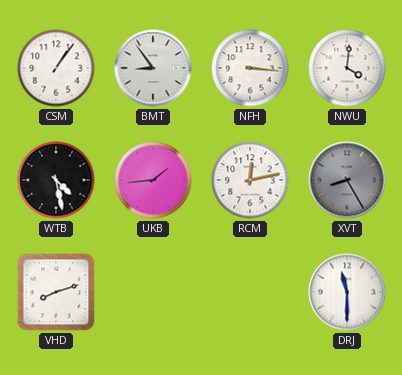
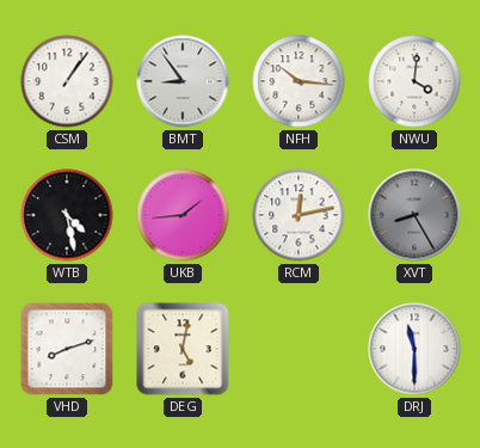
NFH: 3:16 -> 10:16
DEG: none -> 5:02
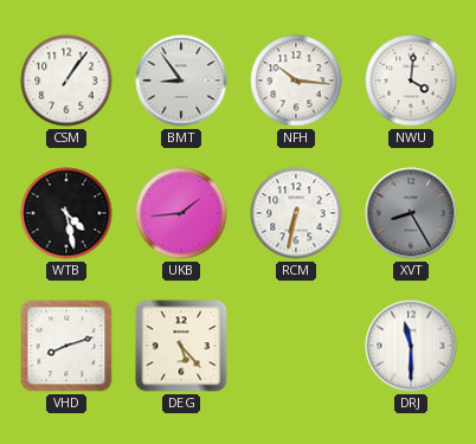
RCM: 12:13 -> 6:32
DEG: 5:02 -> 5:23
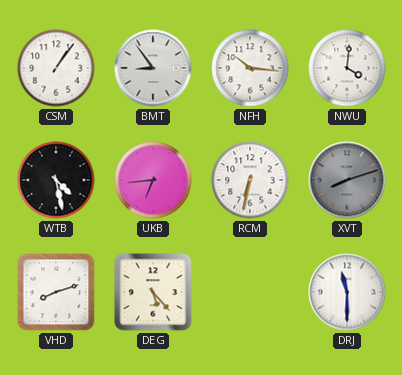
UKB: 1:44 -> 6:44
XVT: 8:25 -> 8:12
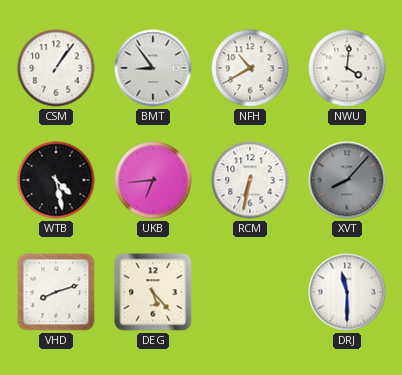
NFH: 10:16 -> 10:40
XVT: 8:12 -> 8:07
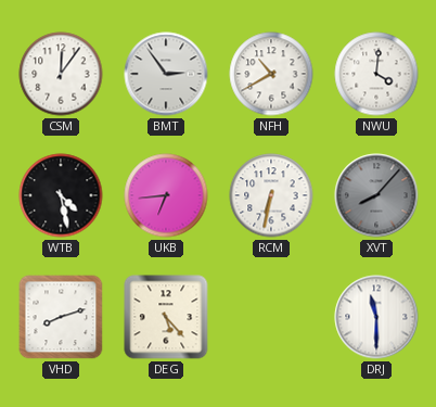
CSM: 1:06 -> 12:06
BMT: 8:54 -> 2:54
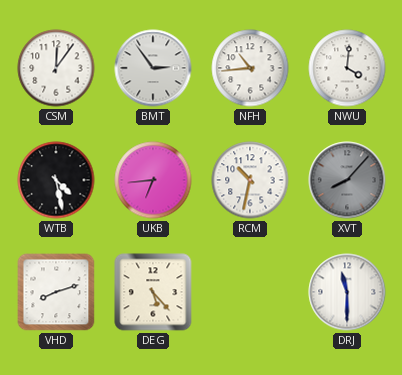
NFH: 10:40 -> 10:44
RCM: 6:32 -> 10:32
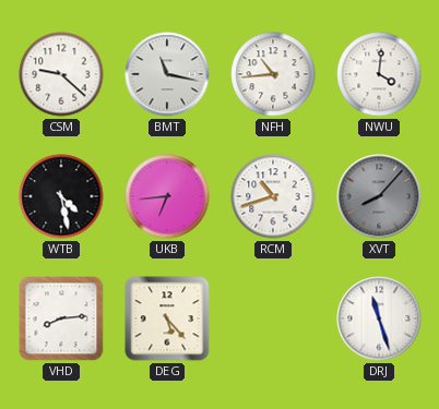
CSM: 12:06 -> 9:22
BMT: 2:54 -> 11:17
RCM: 10:32 -> 10:42
VHD: 8:12 -> 8:14
DRJ: 11:30 -> 11:27
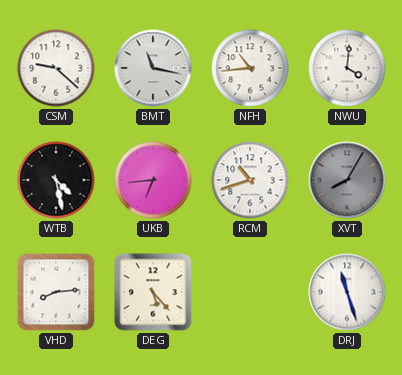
XVT: 8:07 -> 8:05
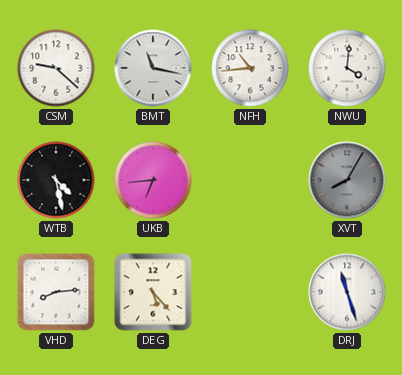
RCM: 10:42 -> none
